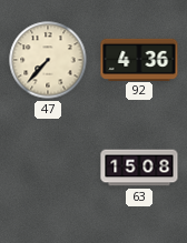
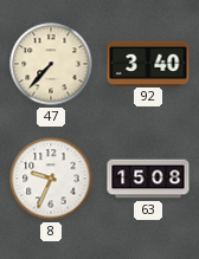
92: 4:36 -> 3:40
8: none -> 9:34
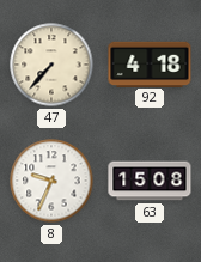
92: 3:40 -> 4:18
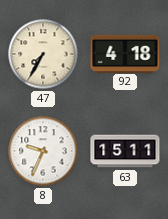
47: 7:37 -> 7:35
63: 15:08 -> 15:11
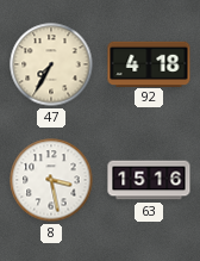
8: 9:34 -> 3:28
63: 15:11 -> 15:16
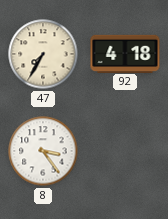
8: 3:28 -> 3:24
63: 15:16 -> none
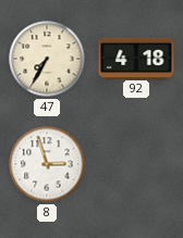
8: 3:24 -> 2:57
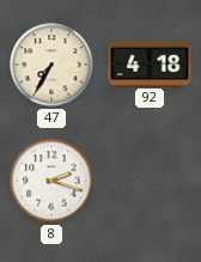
8: 2:57 -> 2:18
